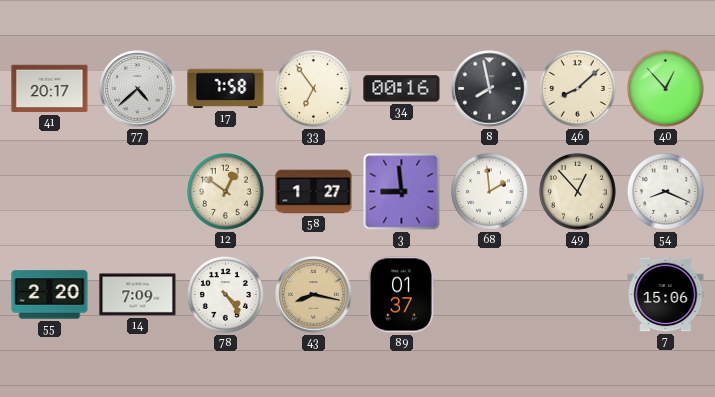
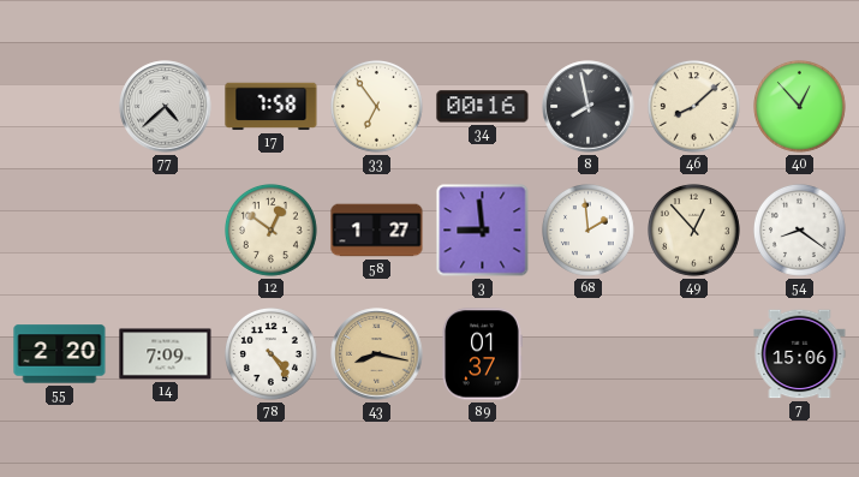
41: 20:17 -> none
54: 8:19 -> 8:21
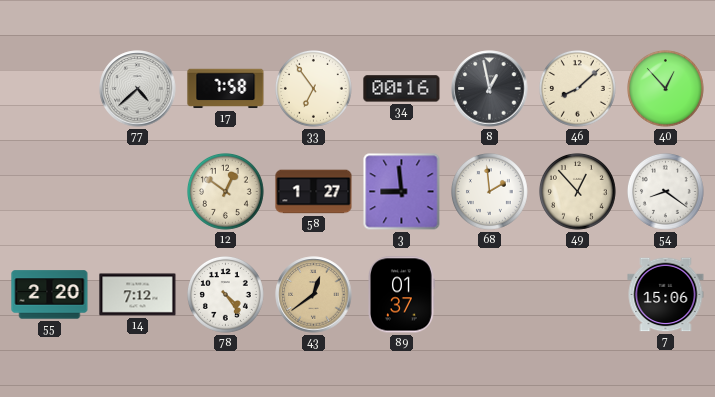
8: 7:58 -> 12:58
14: 7:09 -> 7:12
43: 8:17 -> 12:39
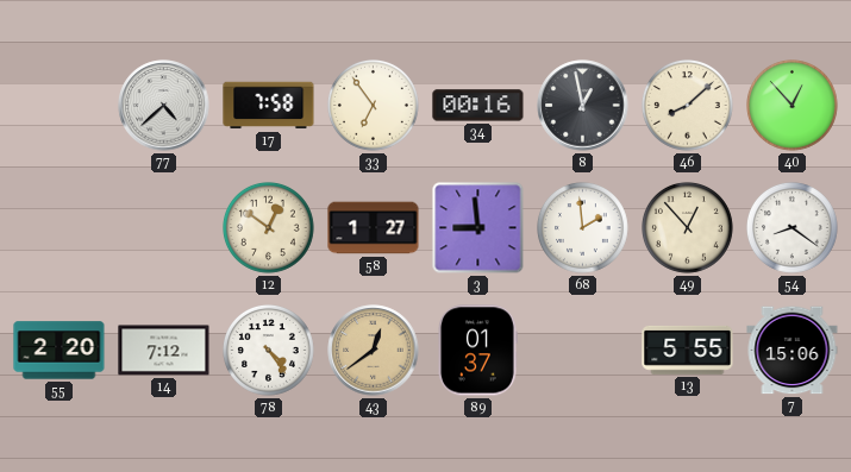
13: none -> 5:55
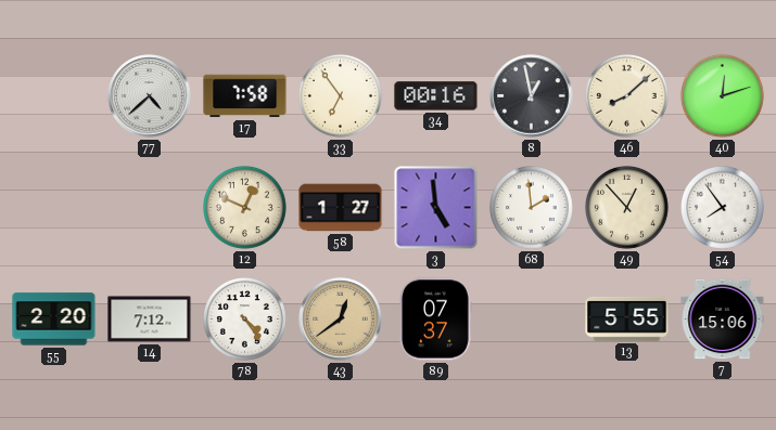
40: 12:53 -> 12:12
12: 12:51 -> 12:49
3: 8:59 -> 4:59
54: 8:21 -> 7:54
89: 01:37 -> 07:37
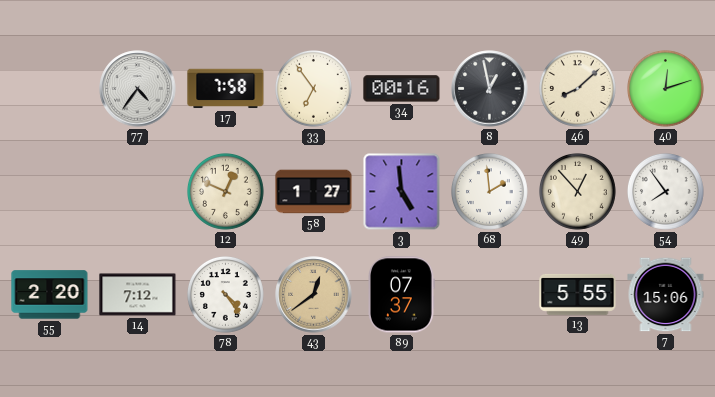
77: 4:38 -> 4:36
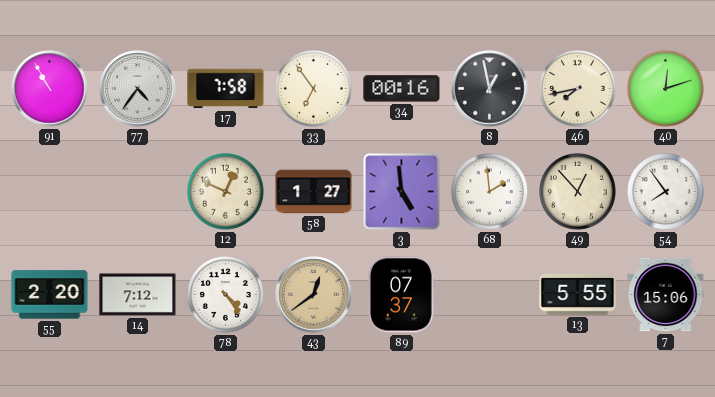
91: none -> 10:55
46: 8:08 -> 7:43
